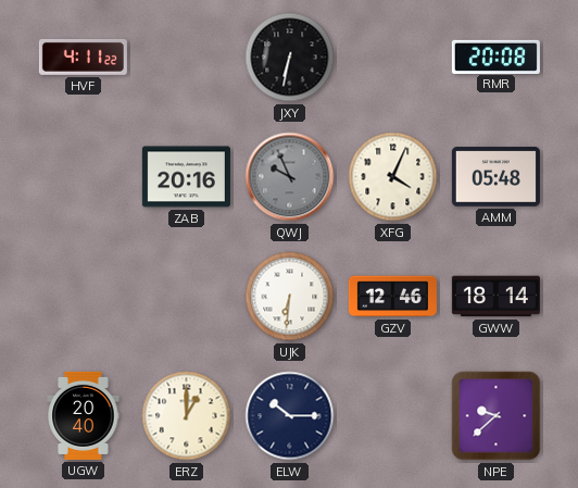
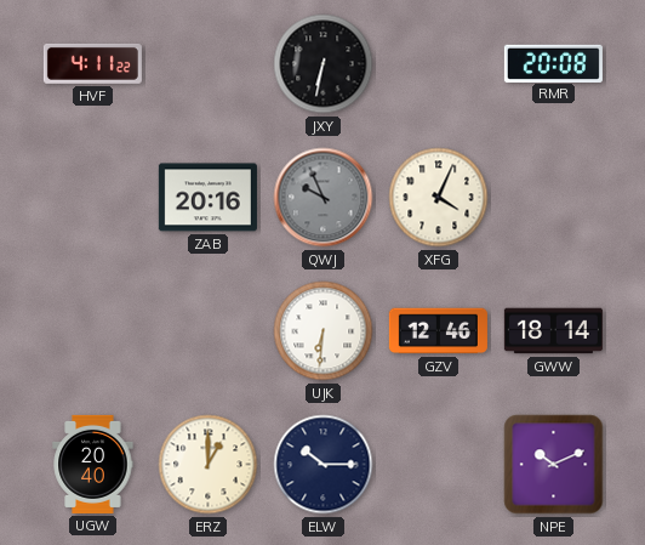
AMM: 05:48 -> none
NPE: 9:38 -> 10:11
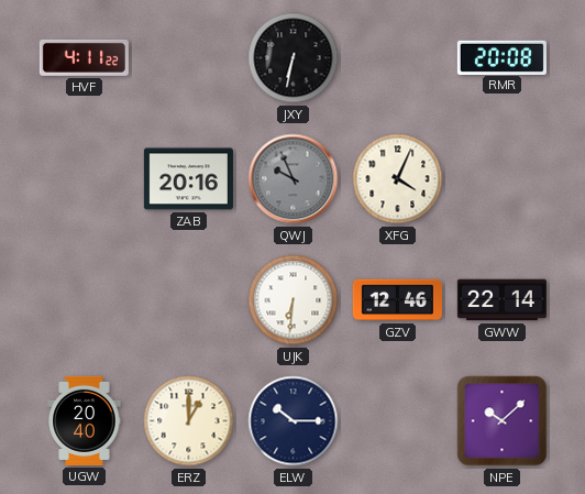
GWW: 18:14 -> 22:14
NPE: 10:11 -> 10:08
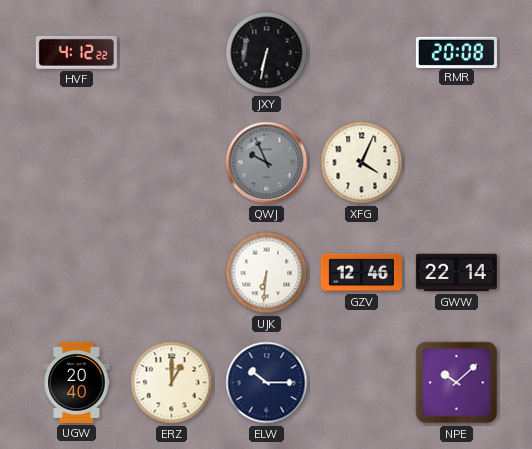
HVF: 4:11 -> 4:12
ZAB: 20:16 -> none
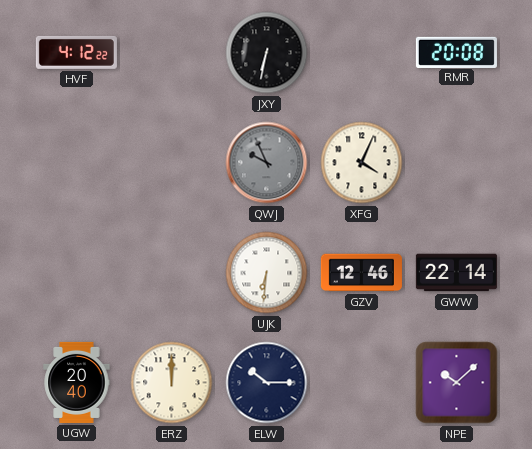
ERZ: 1:00 -> 12:00
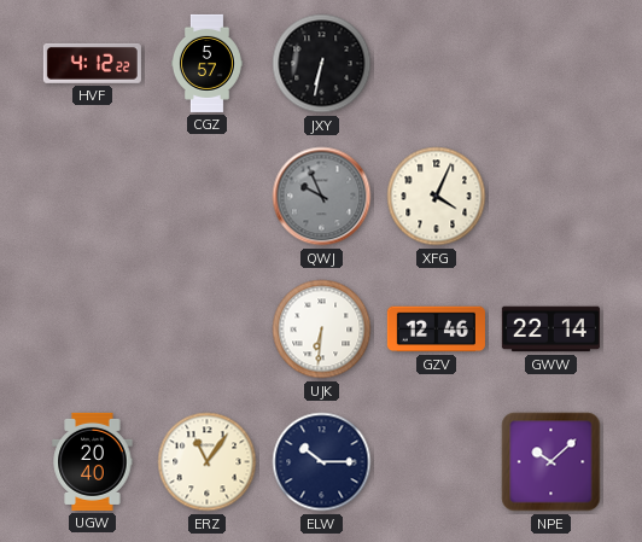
CGZ: none -> 5:57
RMR: 20:08 -> none
ERZ: 12:00 -> 11:06
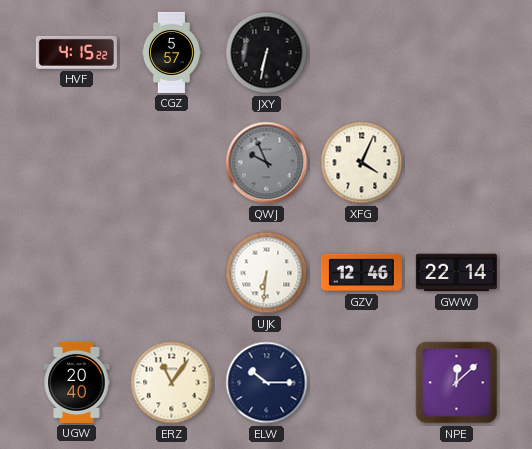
HVF: 4:12 -> 4:15
NPE: 10:08 -> 12:08
